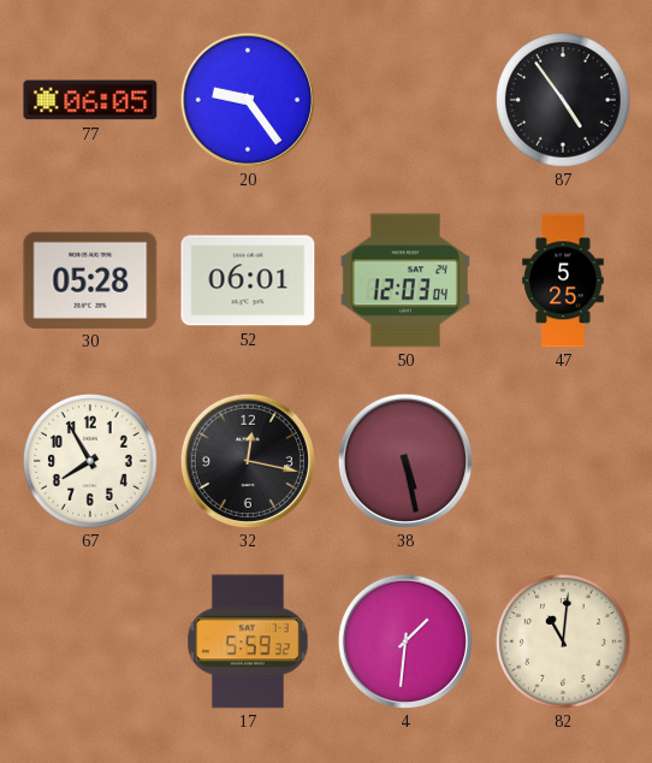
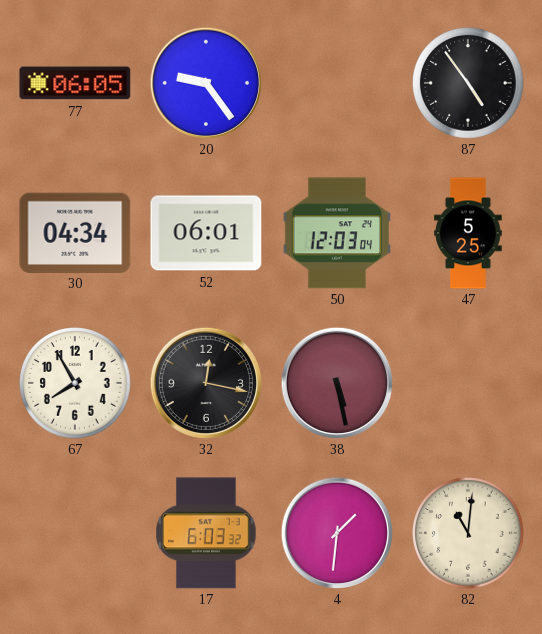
30: 05:28 -> 04:34
17: 5:59 -> 6:03
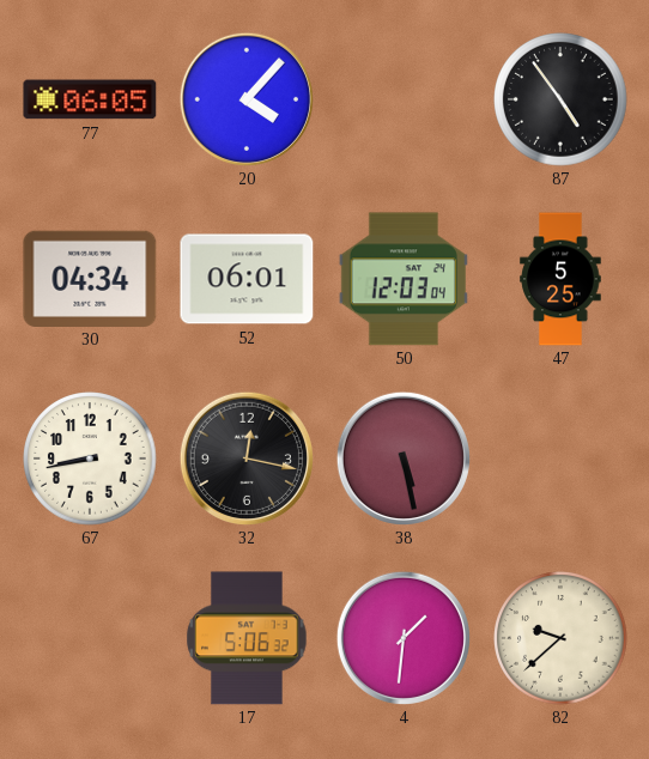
20: 9:24 -> 4:07
67: 7:55 -> 8:43
17: 6:03 -> 5:06
82: 11:01 -> 9:38
